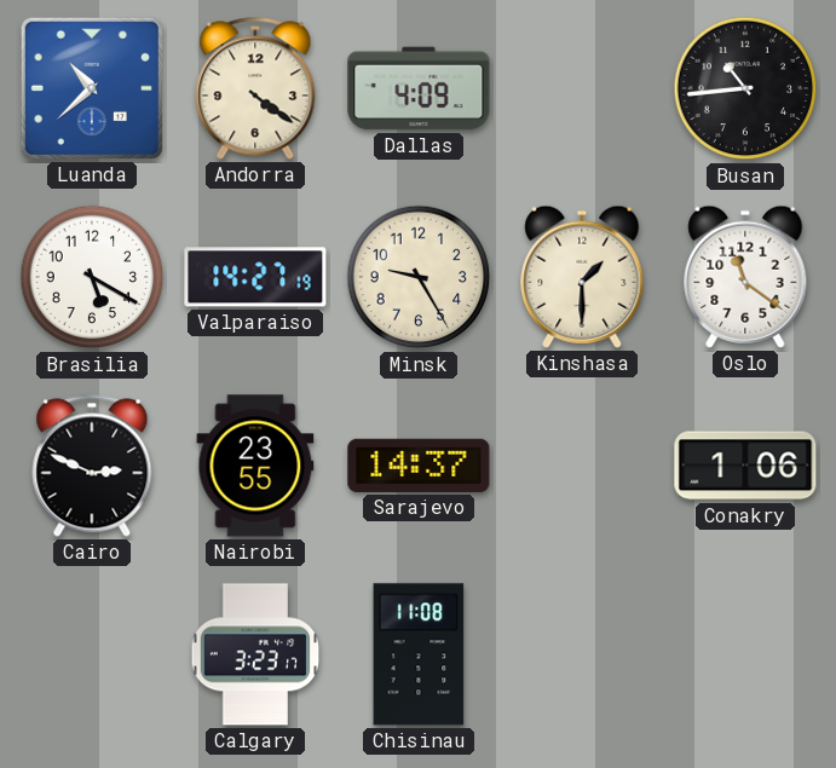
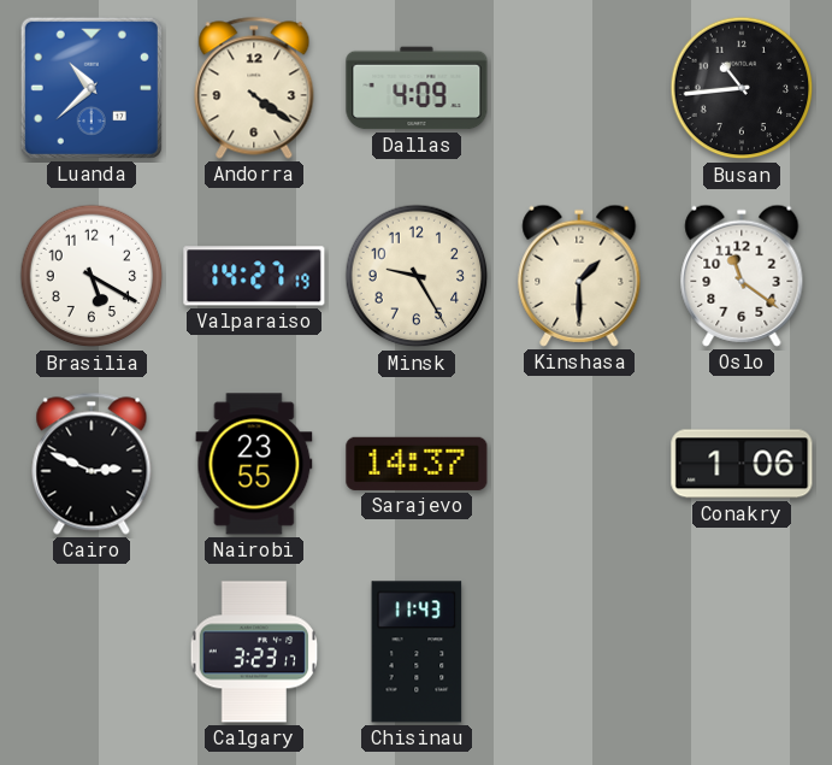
Chisinau: 11:08 -> 11:43
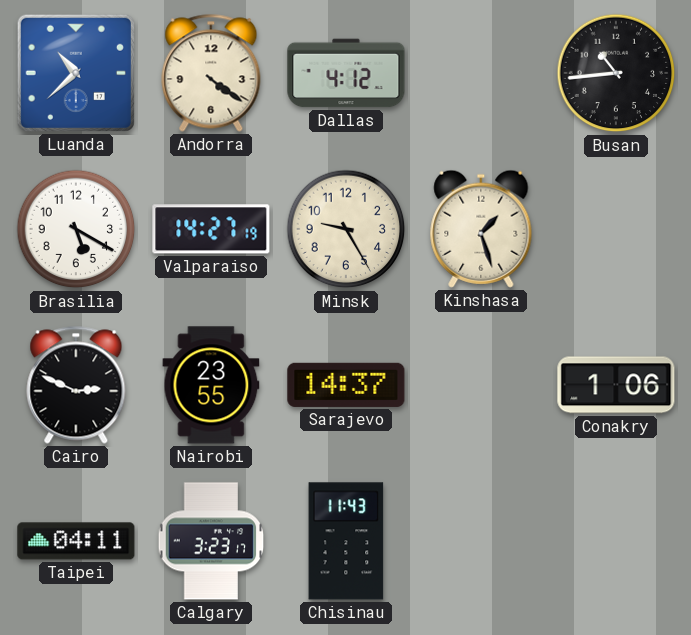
Dallas: 4:09 -> 4:12
Kinshasa: 1:30 -> 1:27
Oslo: 11:21 -> none
Taipei: none -> 04:11
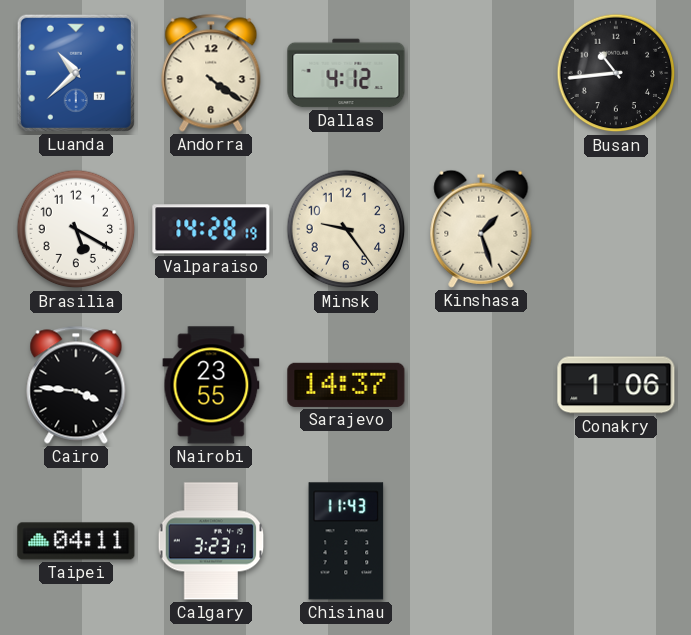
Valparaiso: 14:27 -> 14:28
Minsk: 9:25 -> 9:24
Cairo: 2:49 -> 3:46
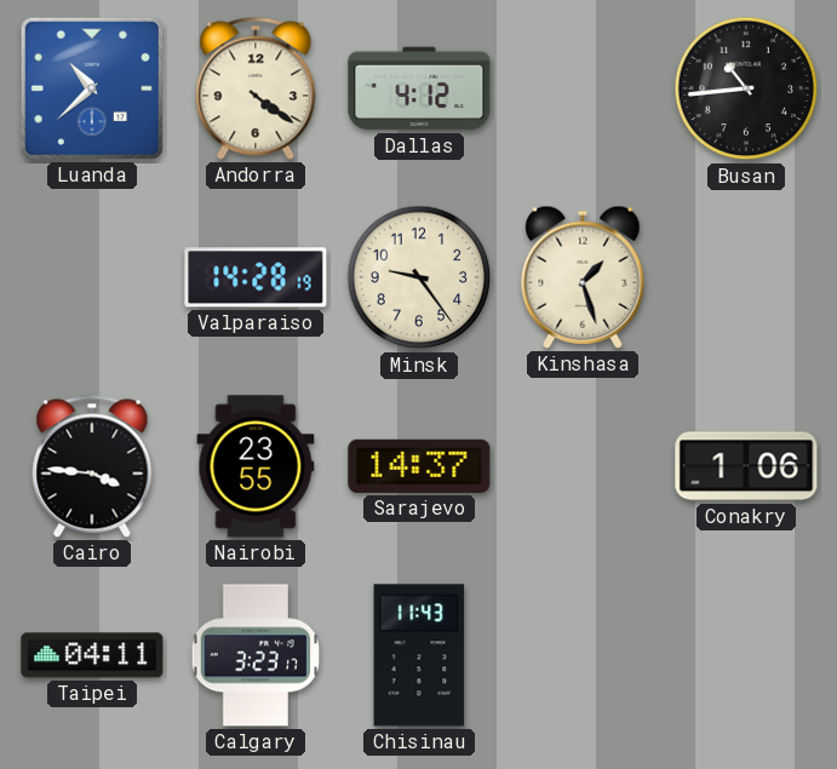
Brasilia: 5:20 -> none
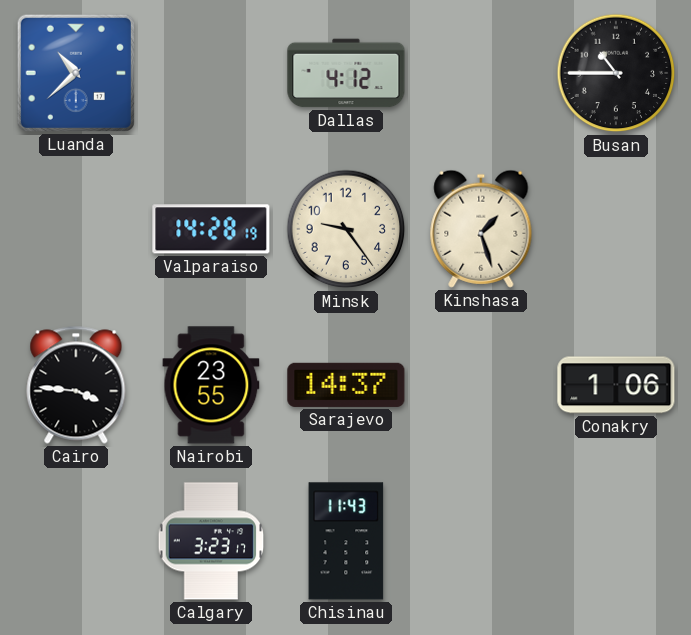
Andorra: 4:21 -> none
Busan: 10:44 -> 10:45
Taipei: 04:11 -> none
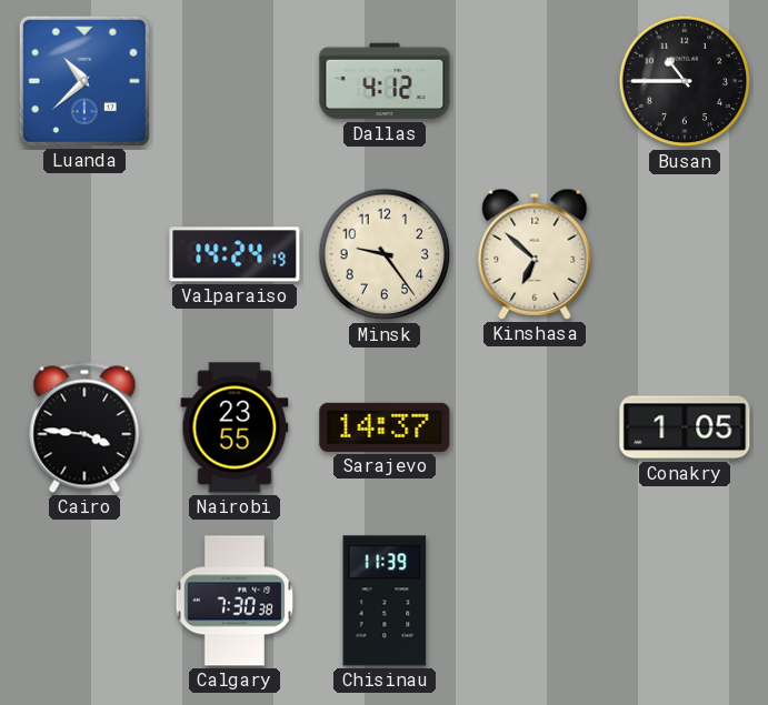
Valparaiso: 14:28 -> 14:24
Kinshasa: 1:27 -> 6:52
Conakry: 1:06 -> 1:05
Calgary: 3:23 -> 7:30
Chisinau: 11:43 -> 11:39
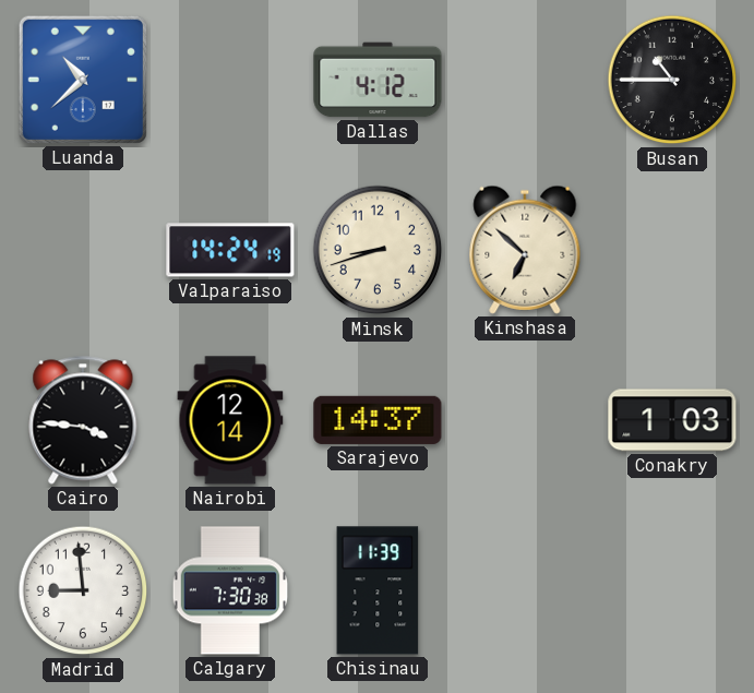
Minsk: 9:24 -> 8:42
Nairobi: 23:55 -> 12:14
Conakry: 1:05 -> 1:03
Madrid: none -> 8:59
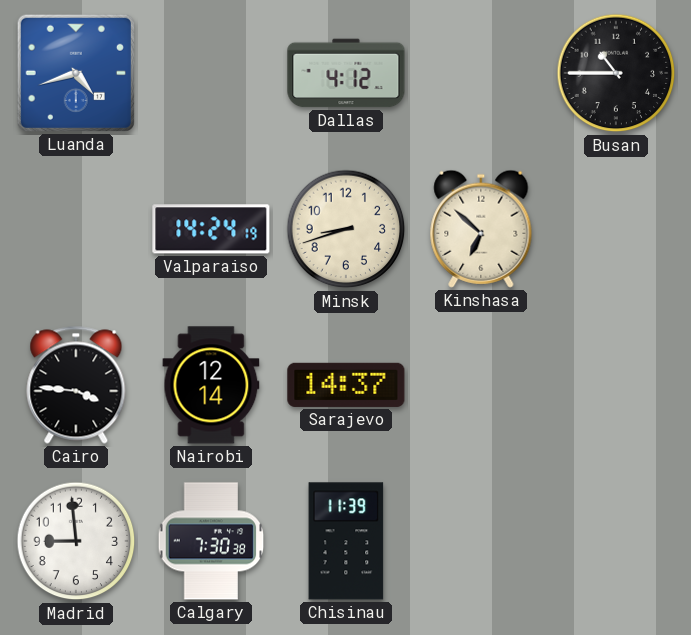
Luanda: 10:38 -> 4:42
Conakry: 1:03 -> none
